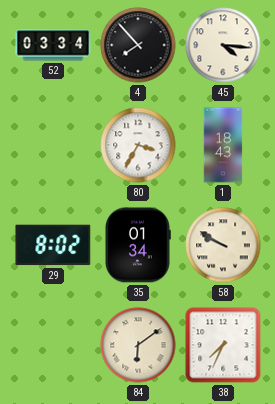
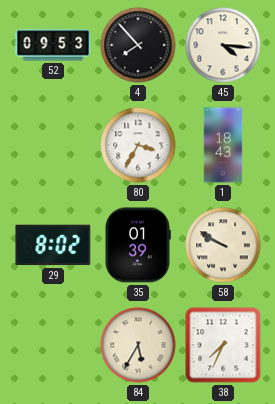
52: 03:34 -> 09:53
35: 01:34 -> 01:39
84: 6:09 -> 5:35
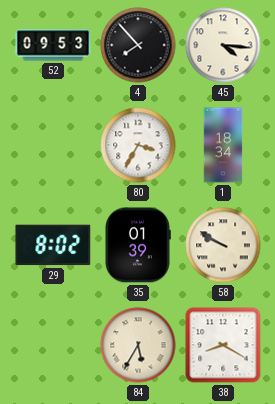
1: 18:43 -> 18:34
38: 7:34 -> 8:20
